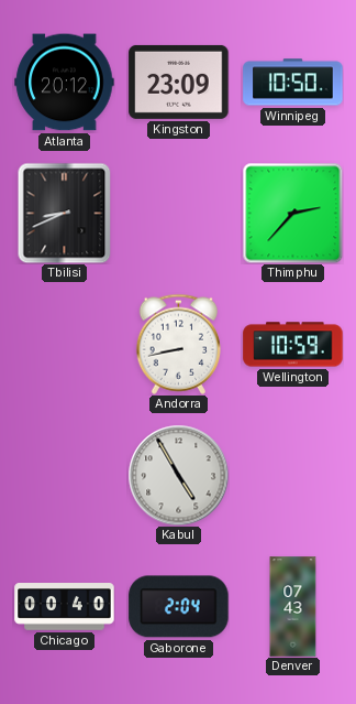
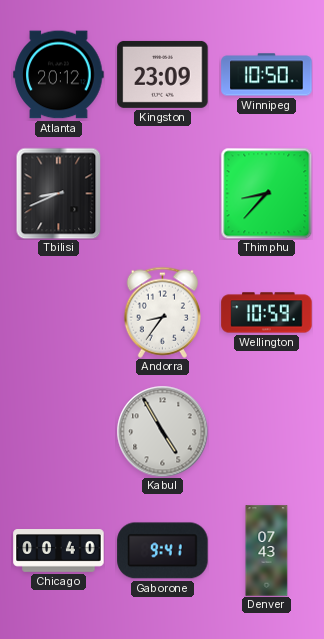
Thimphu: 2:37 -> 8:37
Andorra: 8:43 -> 8:36
Gaborone: 2:04 -> 9:41
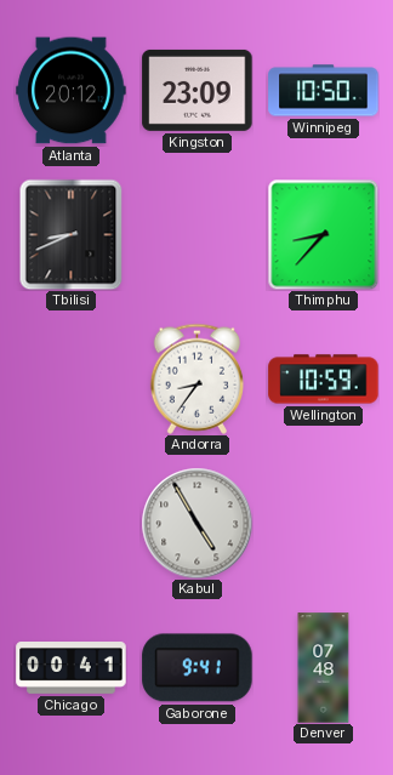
Chicago: 00:40 -> 00:41
Denver: 07:43 -> 07:48
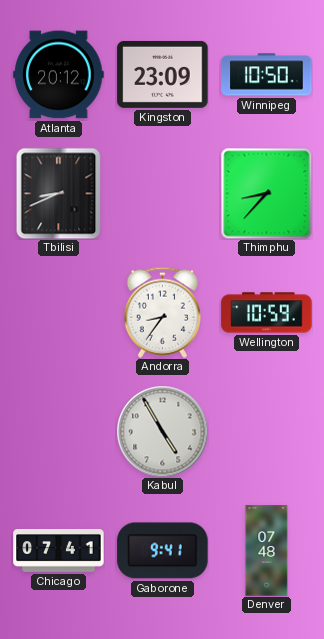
Chicago: 00:41 -> 07:41
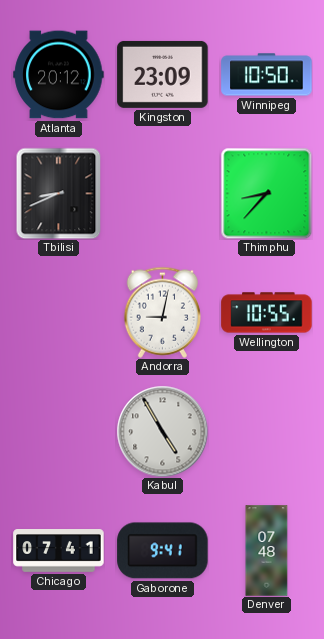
Andorra: 8:36 -> 9:02
Wellington: 10:59 -> 10:55
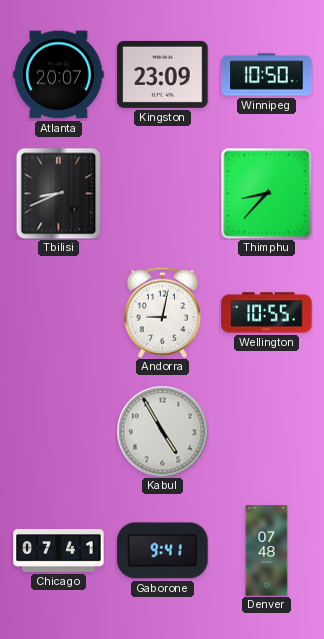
Atlanta: 20:12 -> 20:07
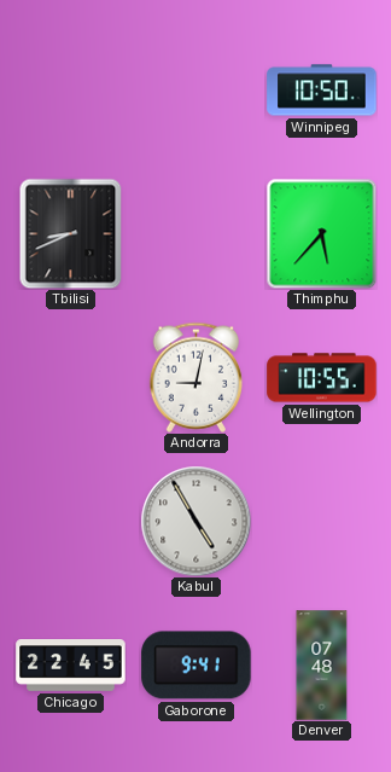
Atlanta: 20:07 -> none
Kingston: 23:09 -> none
Thimphu: 8:37 -> 5:37
Chicago: 07:41 -> 22:45
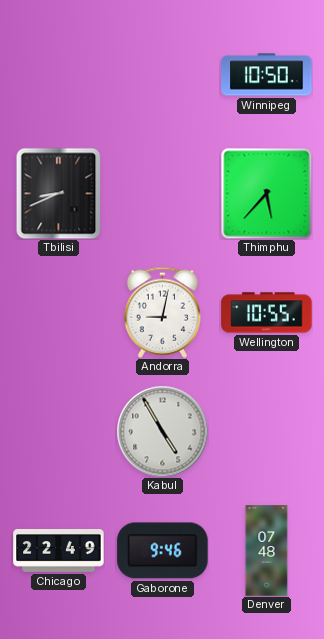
Chicago: 22:45 -> 22:49
Gaborone: 9:41 -> 9:46
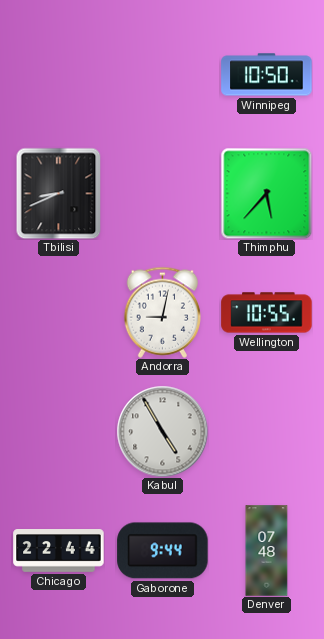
Chicago: 22:49 -> 22:44
Gaborone: 9:46 -> 9:44
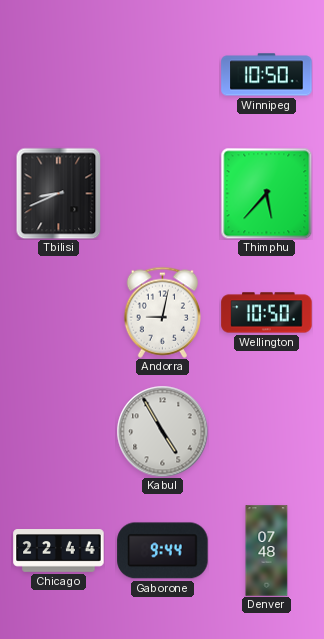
Wellington: 10:55 -> 10:50
